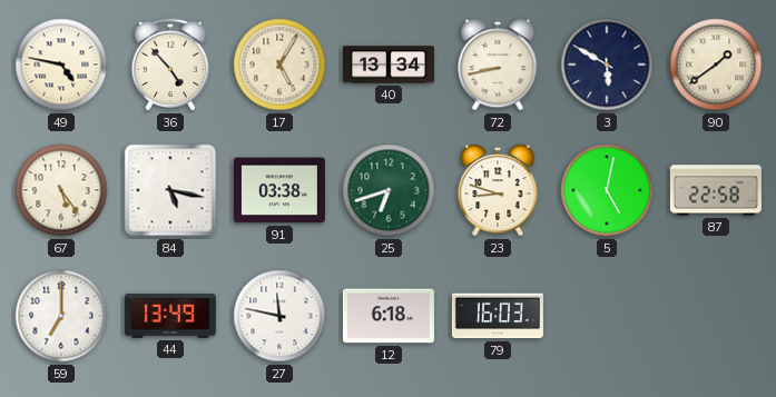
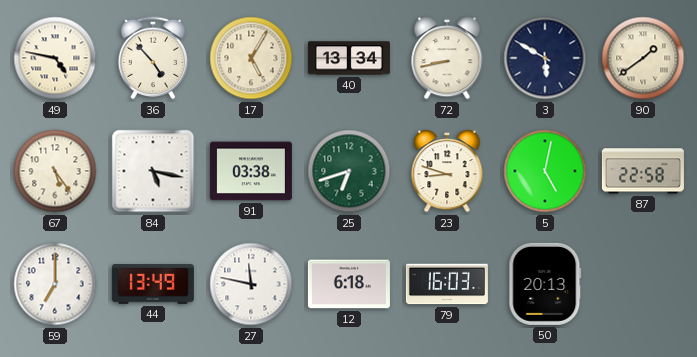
50: none -> 20:13
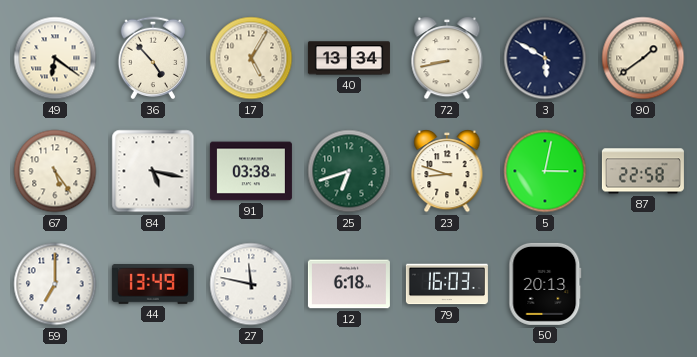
49: 4:47 -> 6:21
5: 5:02 -> 3:02
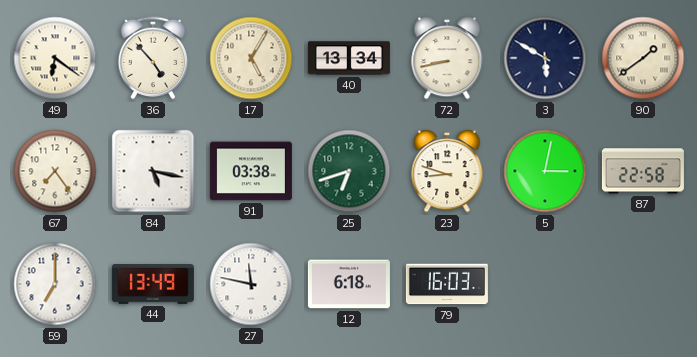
67: 5:24 -> 7:24
50: 20:13 -> none
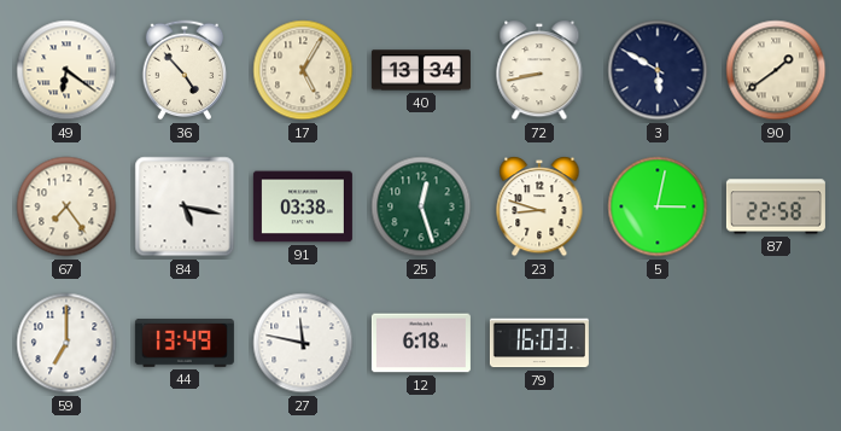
25: 6:42 -> 12:27
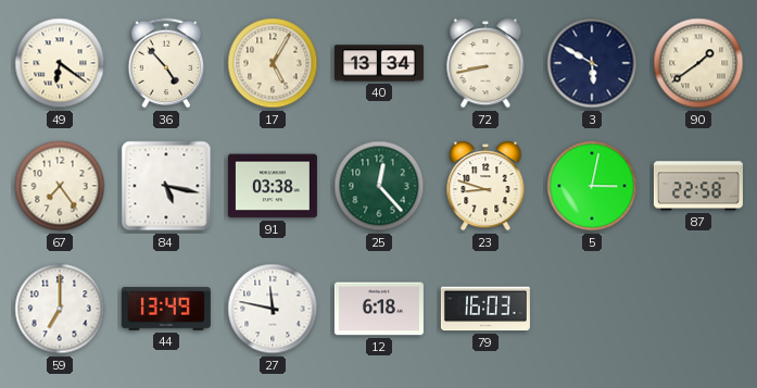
25: 12:27 -> 12:23
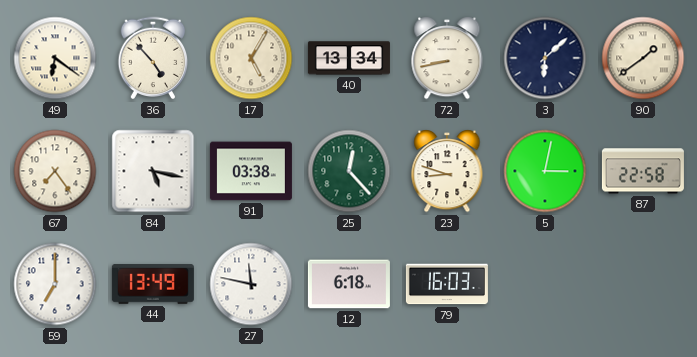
3: 5:50 -> 6:08
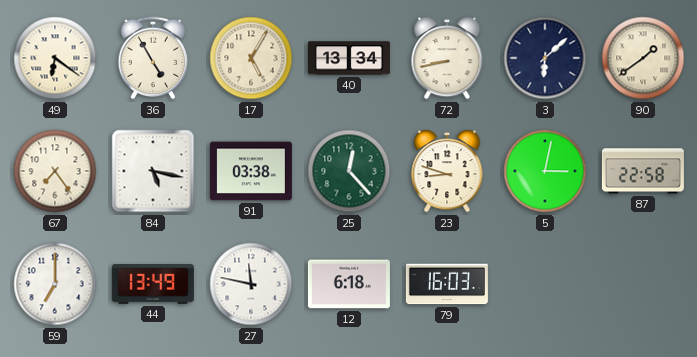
36: 4:53 -> 4:55
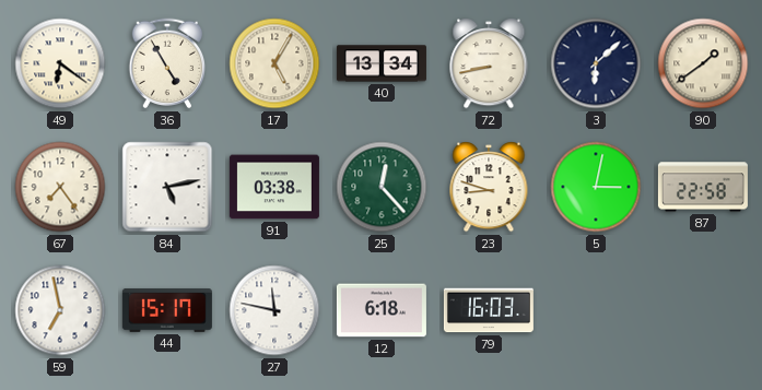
84: 5:17 -> 5:13
59: 7:00 -> 6:58
44: 13:49 -> 15:17
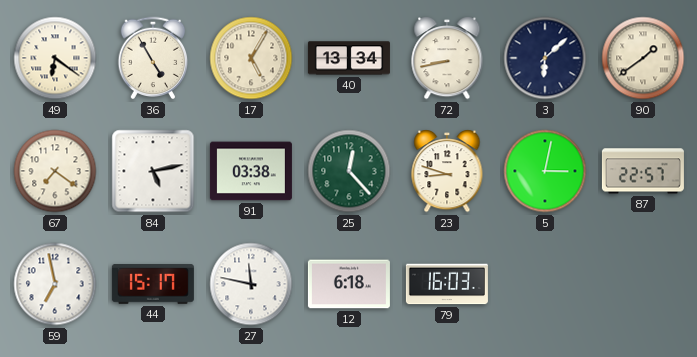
67: 7:24 -> 7:21
87: 22:58 -> 22:57
